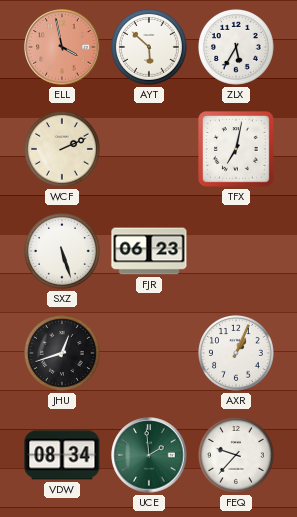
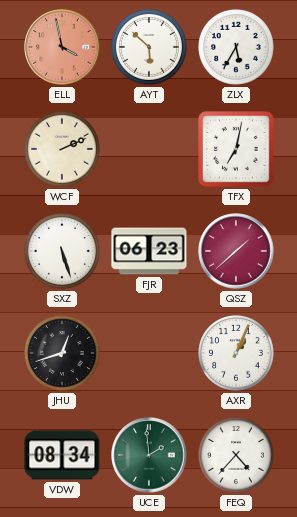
QSZ: none -> 1:38
FEQ: 9:37 -> 4:37
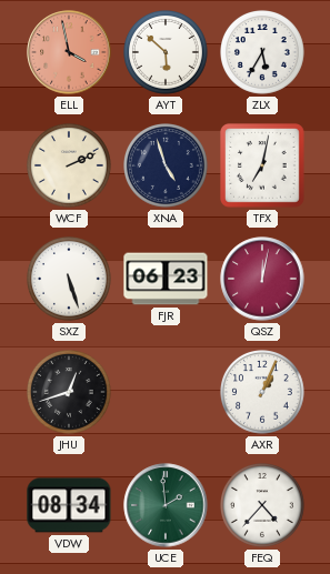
XNA: none -> 4:57
QSZ: 1:38 -> 12:02
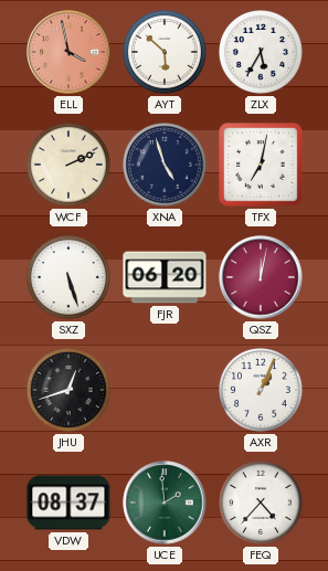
FJR: 06:23 -> 06:20
VDW: 08:34 -> 08:37
